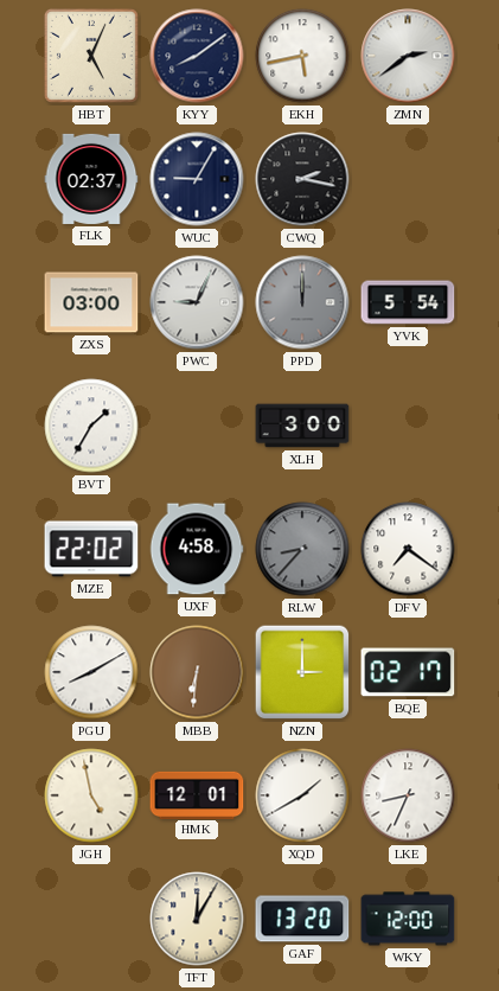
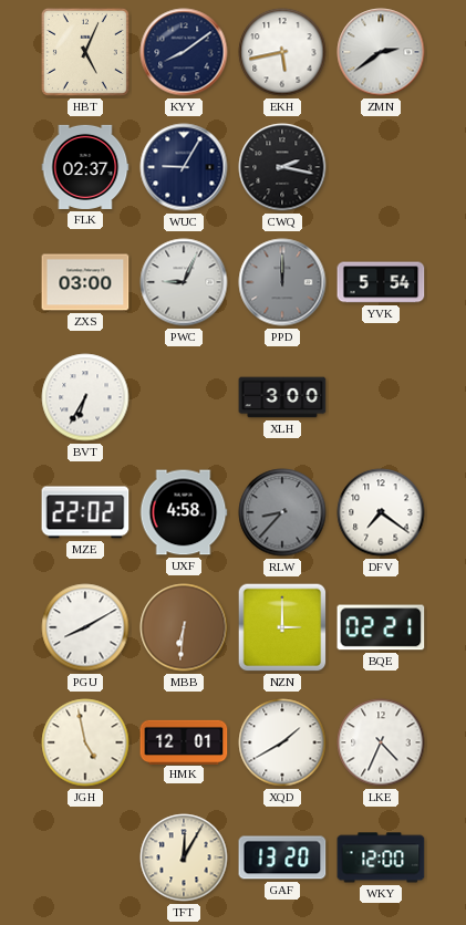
BVT: 1:35 -> 6:35
BQE: 02:17 -> 02:21
LKE: 8:34 -> 4:34
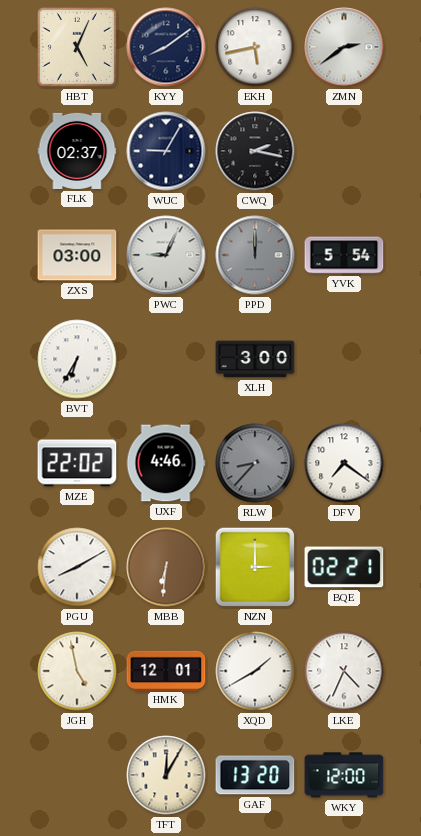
UXF: 4:58 -> 4:46
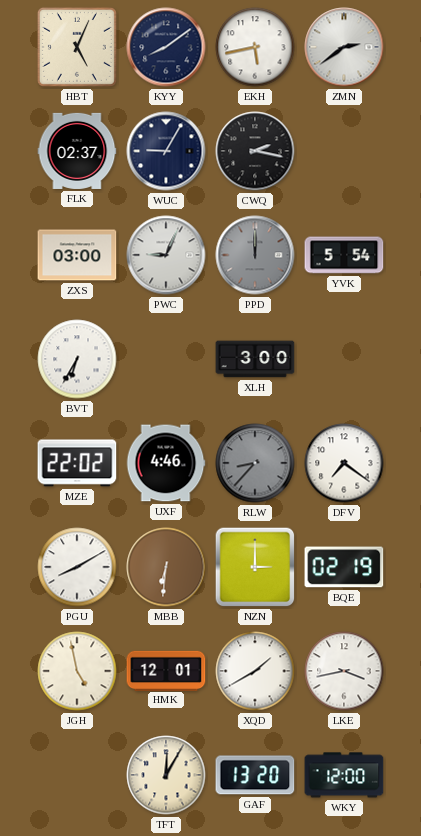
BQE: 02:21 -> 02:19
LKE: 4:34 -> 3:43
